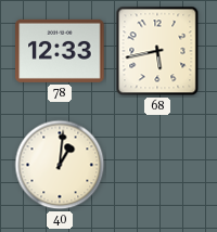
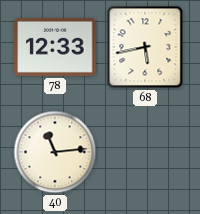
40: 1:01 -> 11:14
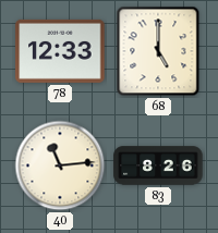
68: 5:43 -> 5:00
83: none -> 8:26
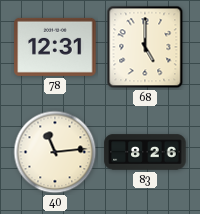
78: 12:33 -> 12:31
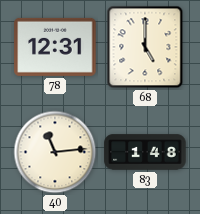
83: 8:26 -> 1:48
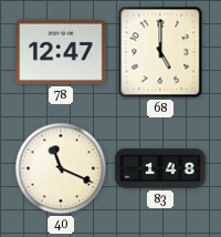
78: 12:31 -> 12:47
40: 11:14 -> 11:19
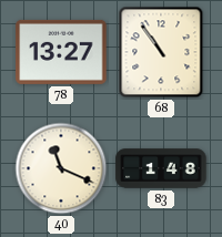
78: 12:47 -> 13:27
68: 5:00 -> 10:54
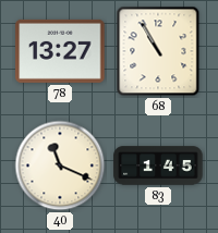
68: 10:54 -> 10:55
83: 1:48 -> 1:45
